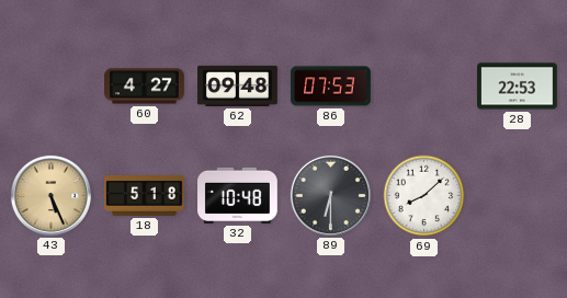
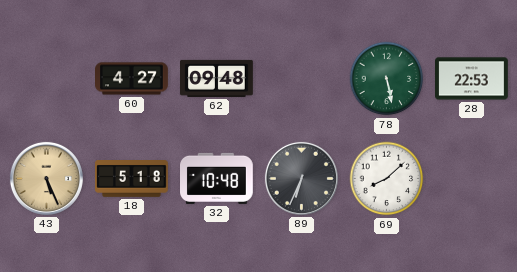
86: 07:53 -> none
78: none -> 5:28
89: 6:30 -> 6:34
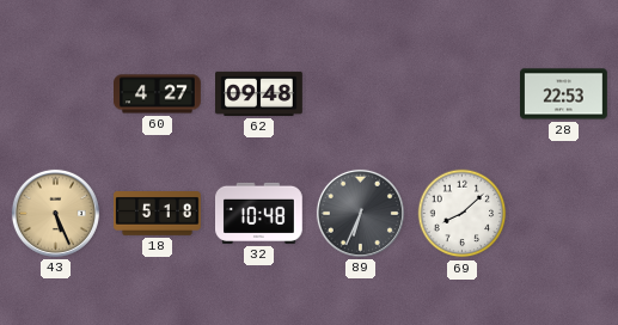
78: 5:28 -> none
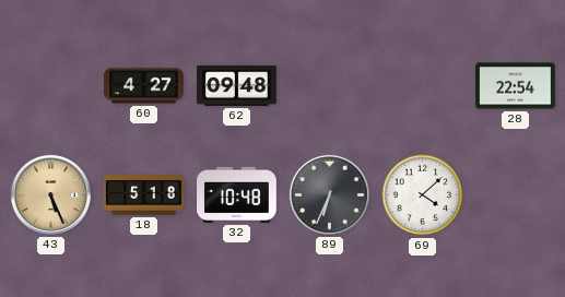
28: 22:53 -> 22:54
69: 8:08 -> 4:08
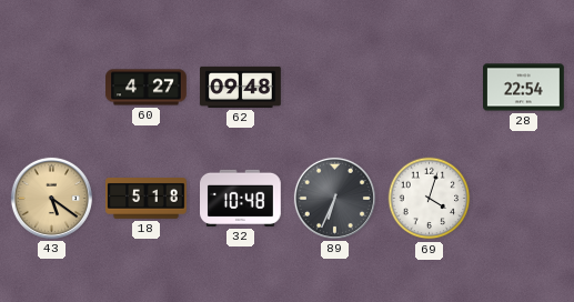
43: 5:26 -> 5:21
69: 4:08 -> 4:03
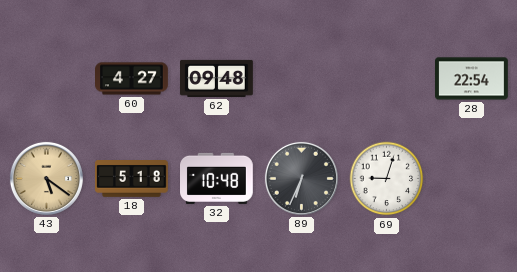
69: 4:03 -> 9:03
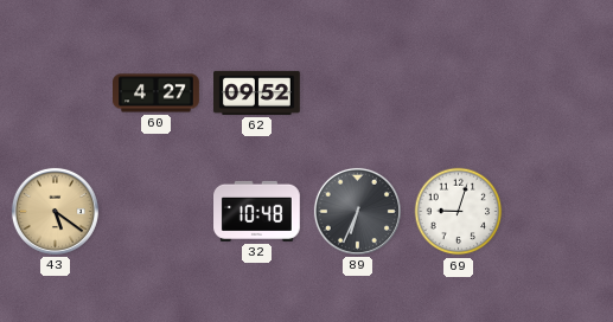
62: 09:48 -> 09:52
28: 22:54 -> none
18: 5:18 -> none
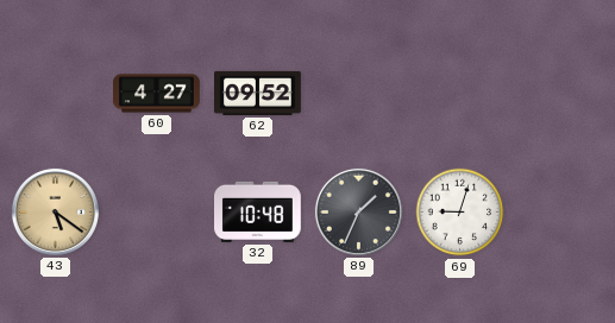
89: 6:34 -> 1:34
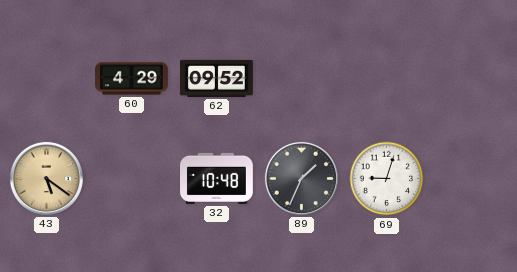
60: 4:27 -> 4:29
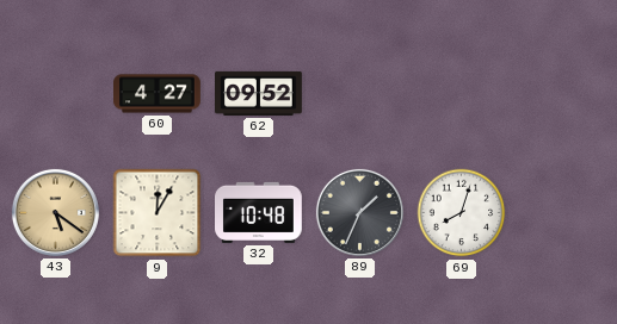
60: 4:29 -> 4:27
9: none -> 12:05
69: 9:03 -> 8:03
